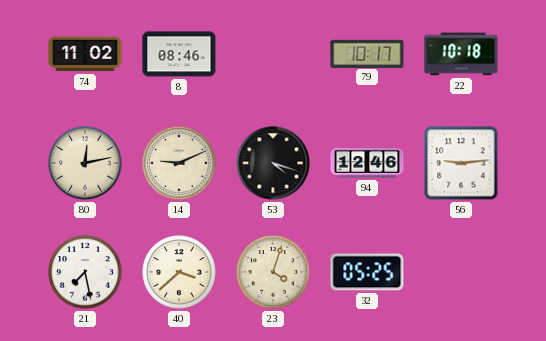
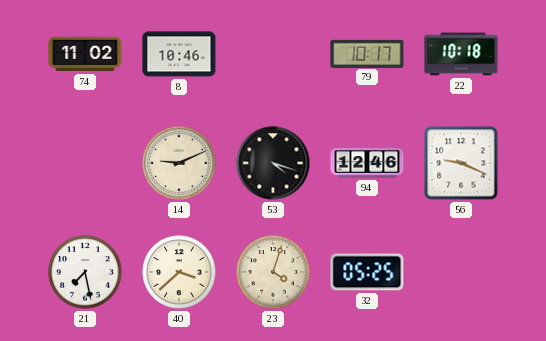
8: 08:46 -> 10:46
80: 12:13 -> none
56: 9:14 -> 9:19
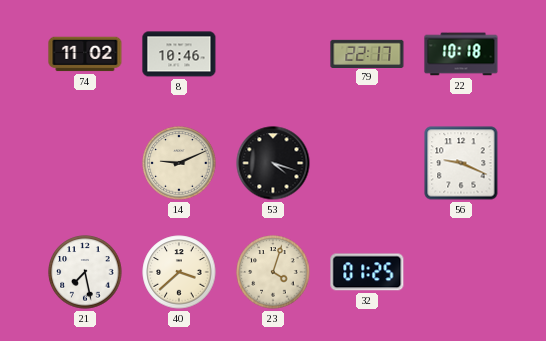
79: 10:17 -> 22:17
94: 12:46 -> none
32: 05:25 -> 01:25
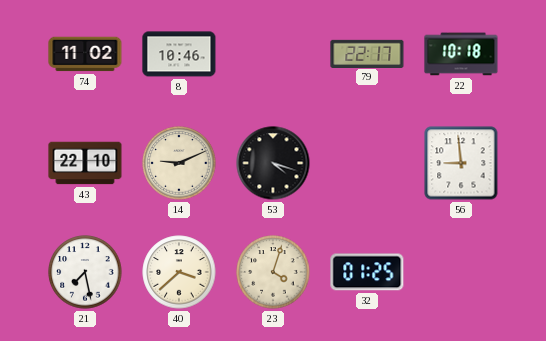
43: none -> 22:10
56: 9:19 -> 8:59
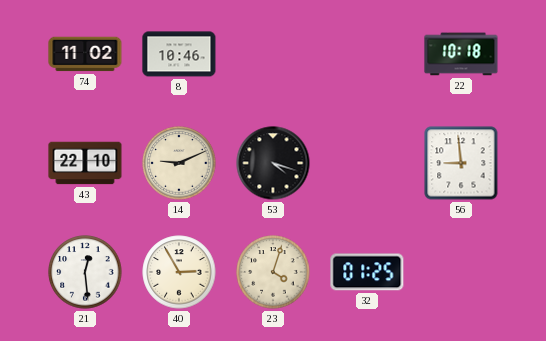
79: 22:17 -> none
21: 7:28 -> 12:29
40: 3:38 -> 2:55
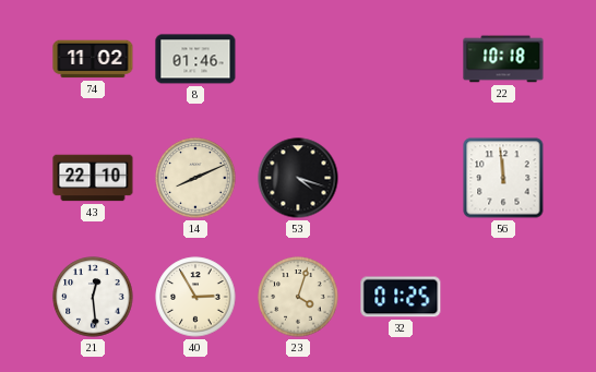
8: 10:46 -> 01:46
14: 9:11 -> 8:11
56: 8:59 -> 11:59
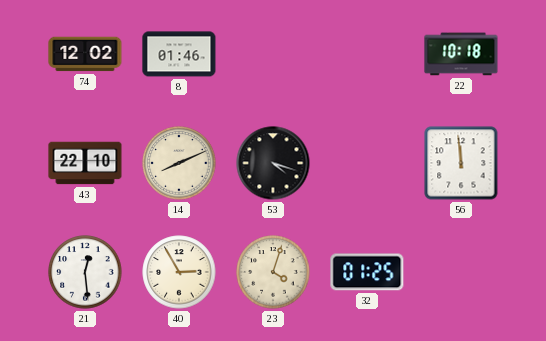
74: 11:02 -> 12:02
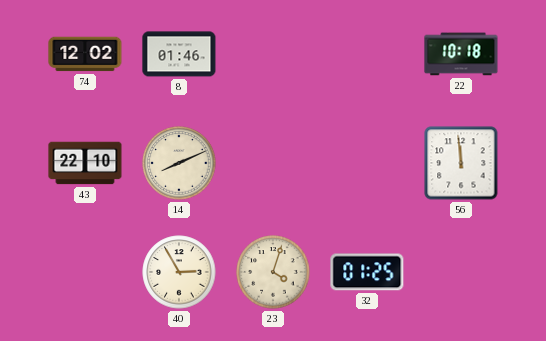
53: 4:18 -> none
21: 12:29 -> none
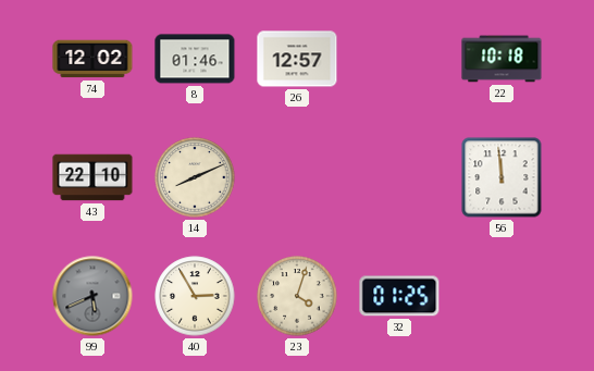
26: none -> 12:57
99: none -> 5:41
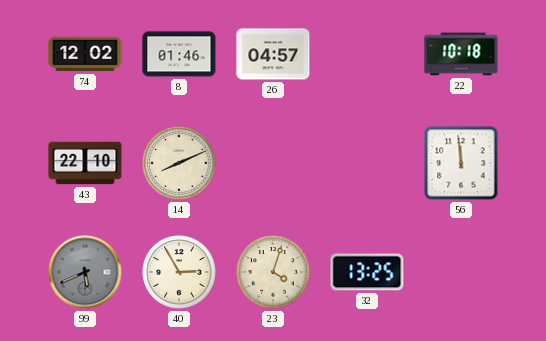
26: 12:57 -> 04:57
32: 01:25 -> 13:25
